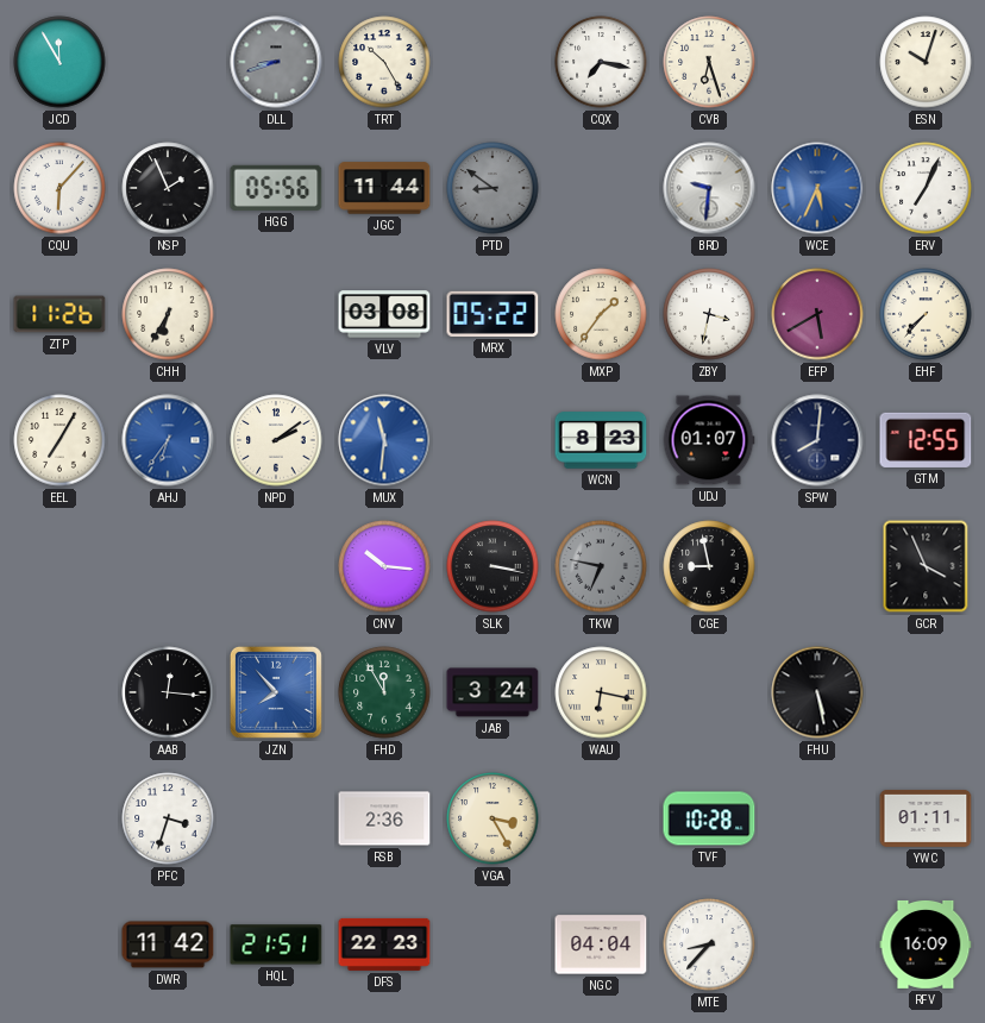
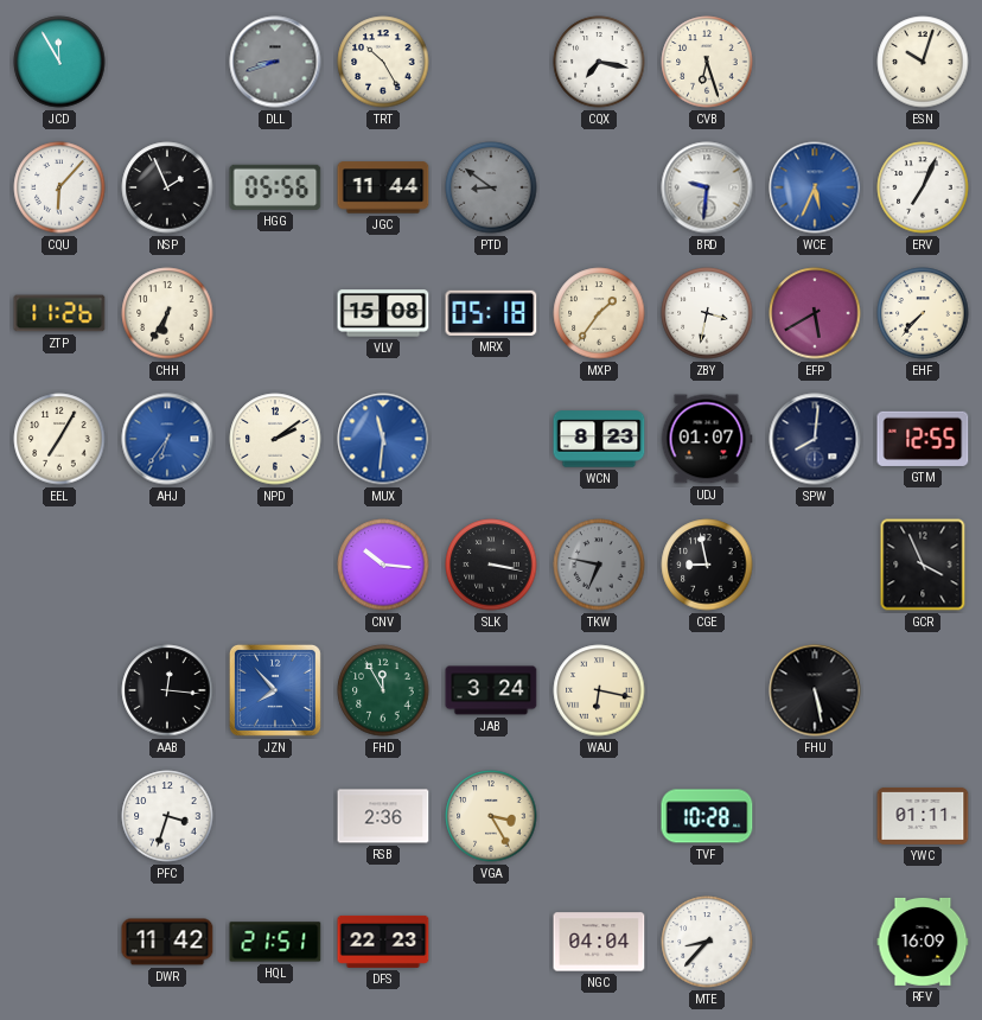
VLV: 03:08 -> 15:08
MRX: 05:22 -> 05:18
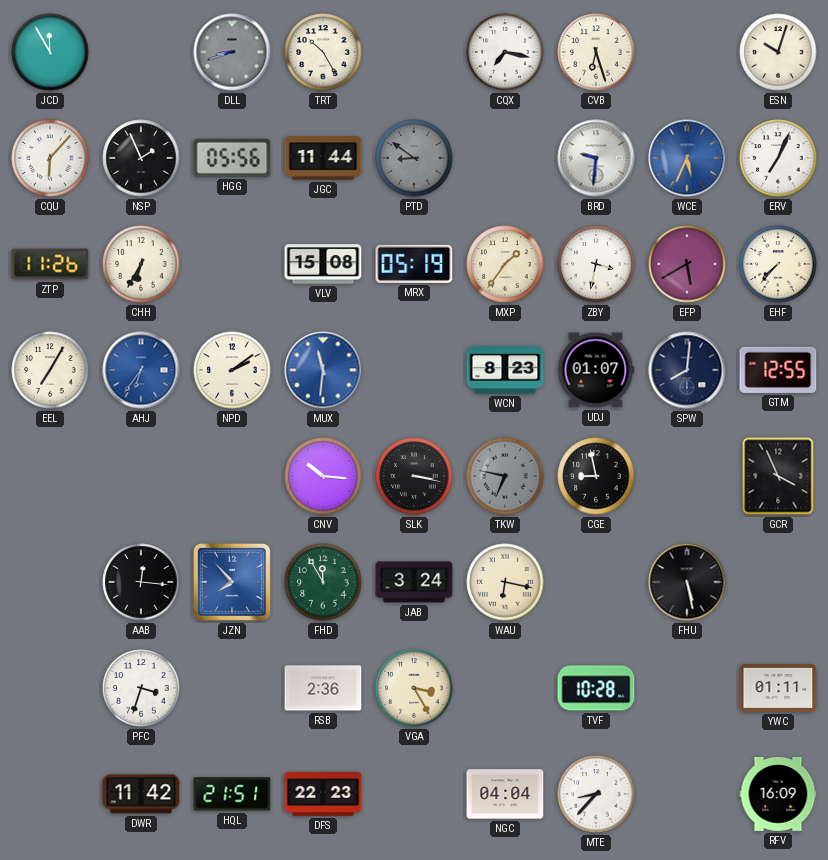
MRX: 05:18 -> 05:19
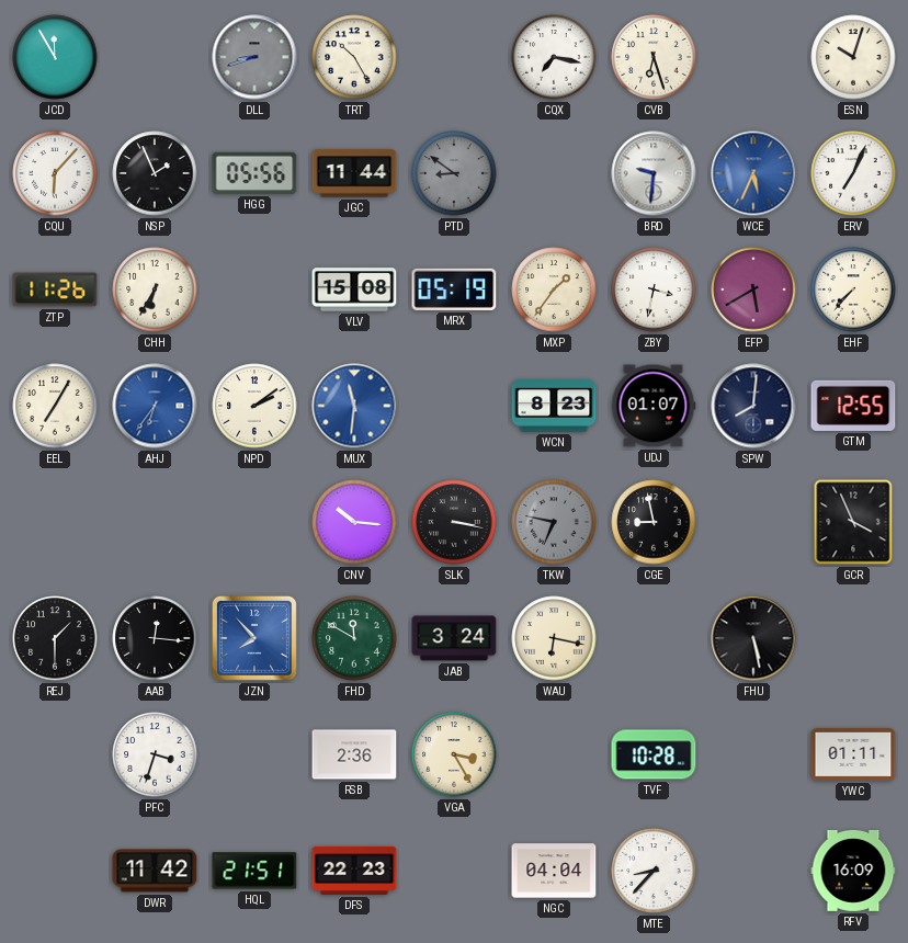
REJ: none -> 1:30
FHD: 11:55 -> 11:50
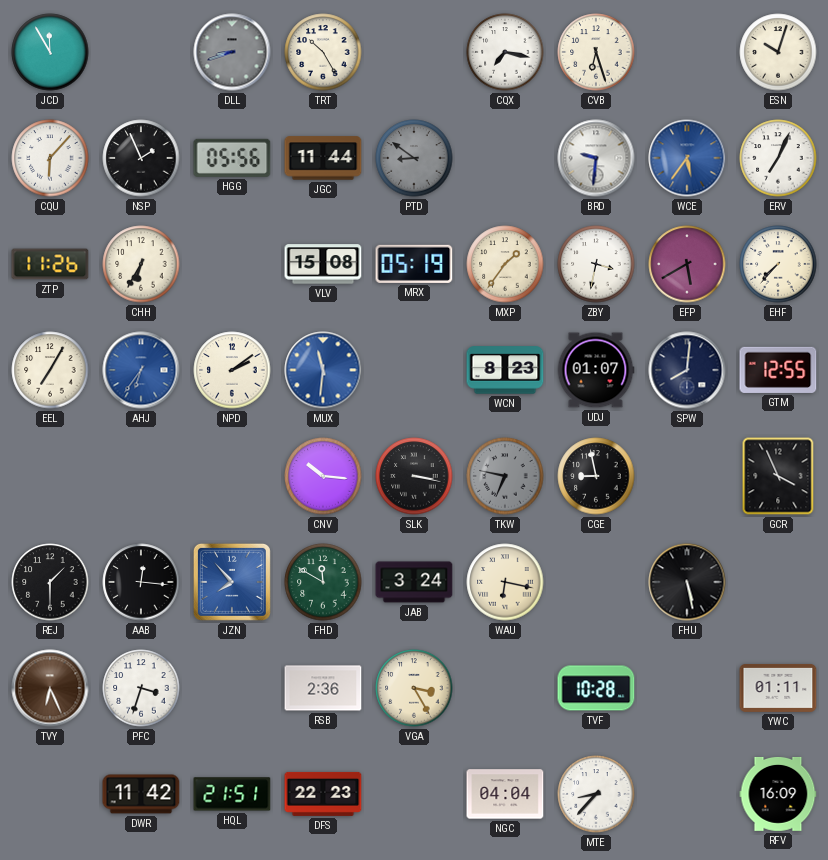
WCE: 5:34 -> 5:36
TVY: none -> 6:26
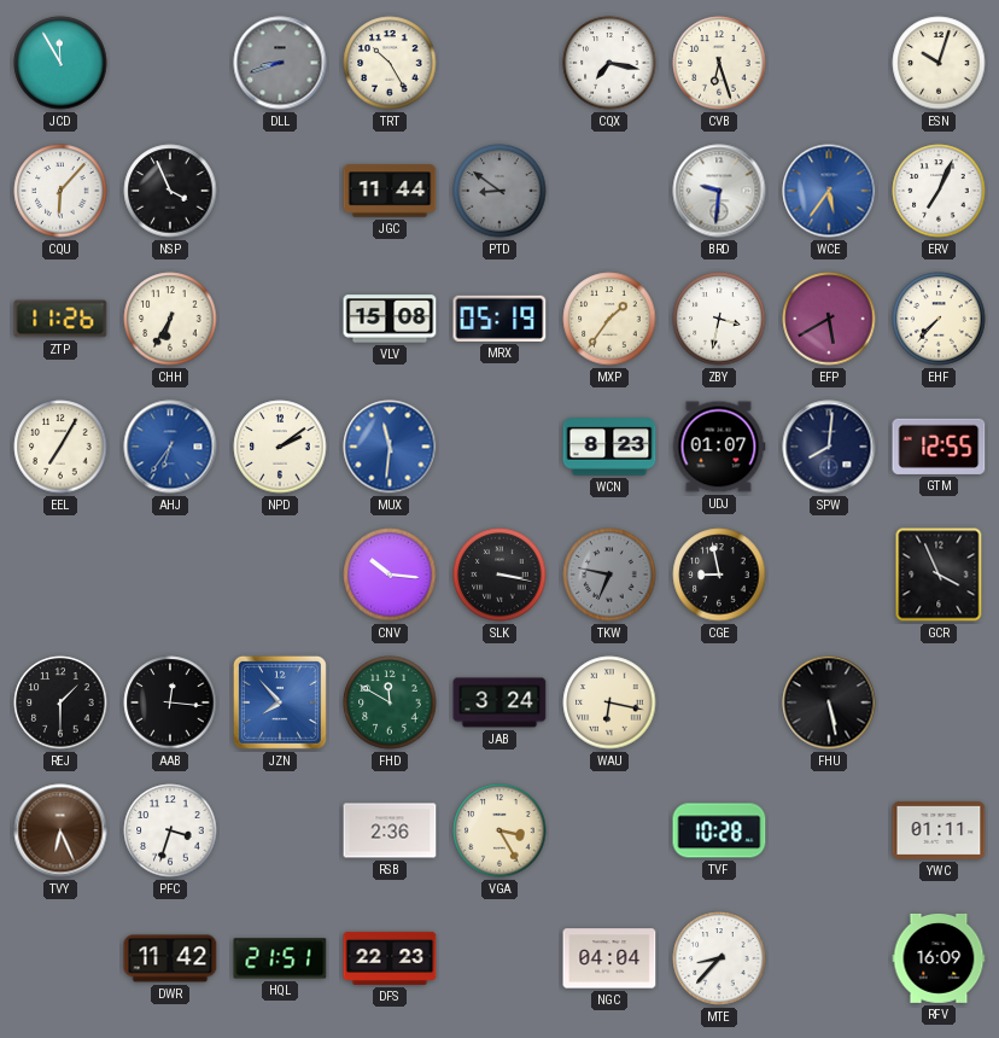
NSP: 1:56 -> 3:56
HGG: 05:56 -> none
